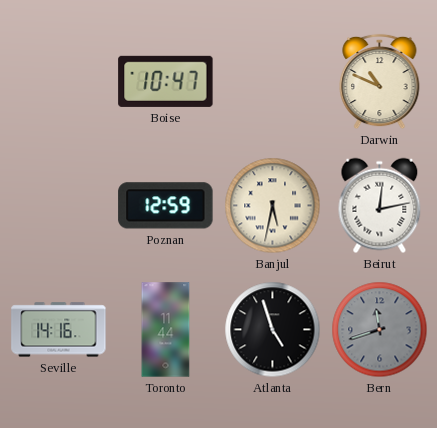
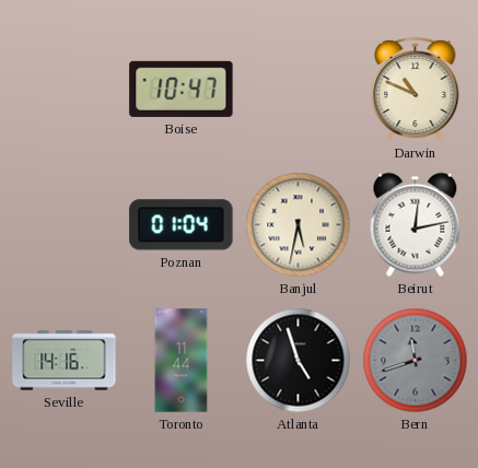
Poznan: 12:59 -> 01:04
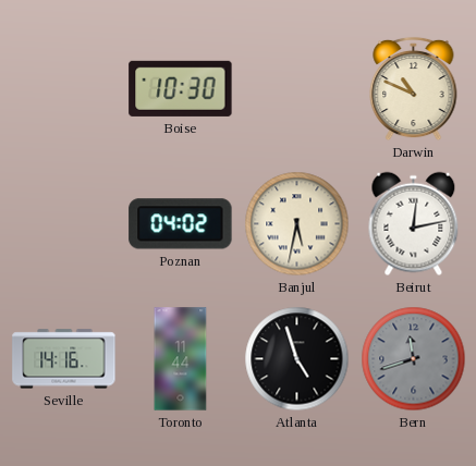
Boise: 10:47 -> 10:30
Poznan: 01:04 -> 04:02
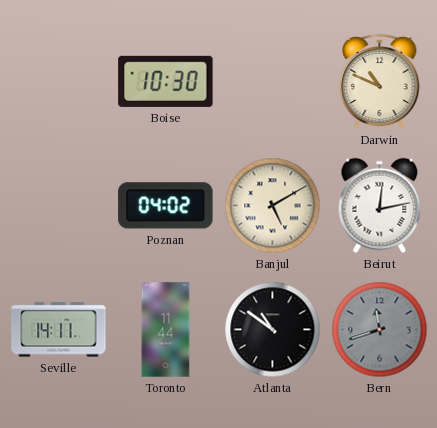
Banjul: 5:32 -> 5:10
Seville: 14:16 -> 14:11
Atlanta: 4:57 -> 10:51
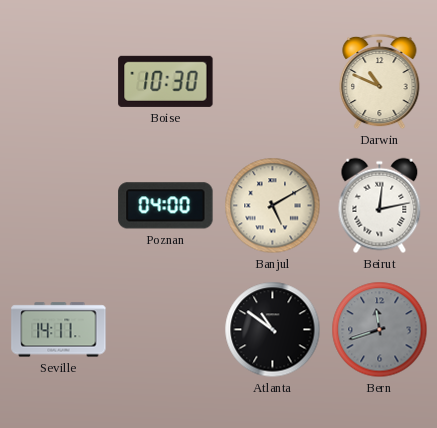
Poznan: 04:02 -> 04:00
Toronto: 11:44 -> none
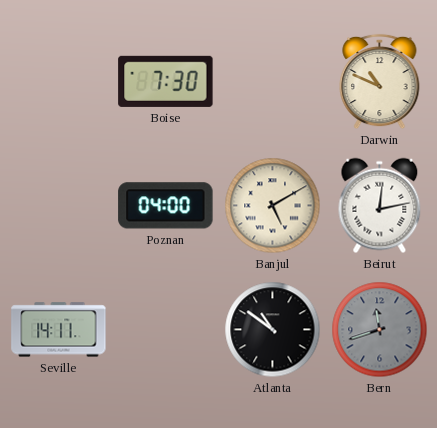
Boise: 10:30 -> 7:30
